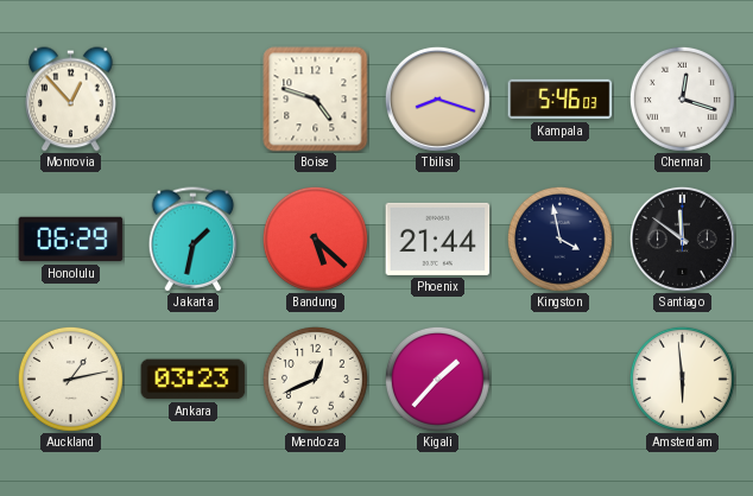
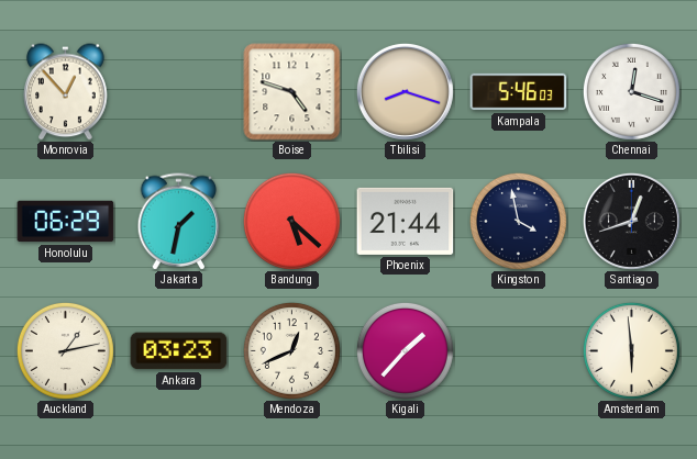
Santiago: 11:51 -> 12:42
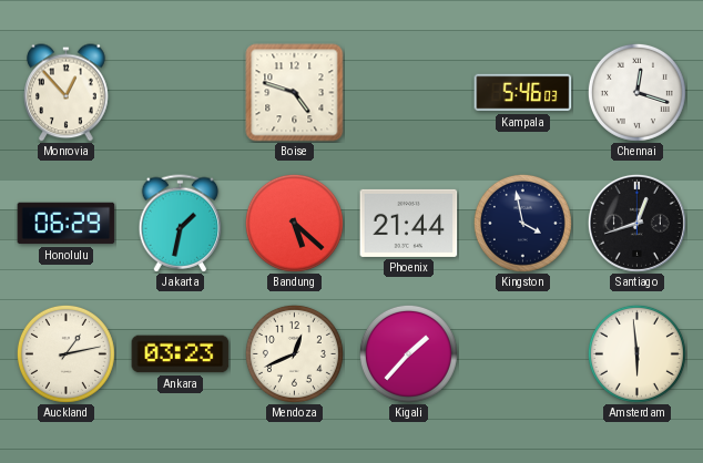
Tbilisi: 8:18 -> none
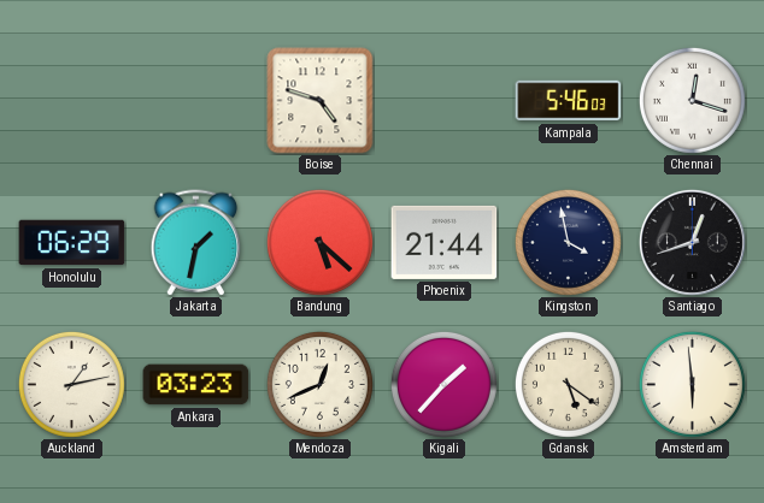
Monrovia: 12:53 -> none
Gdansk: none -> 5:21
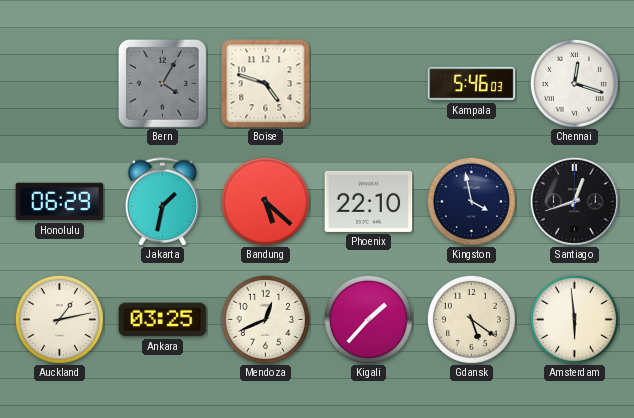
Bern: none -> 4:05
Phoenix: 21:44 -> 22:10
Ankara: 03:23 -> 03:25
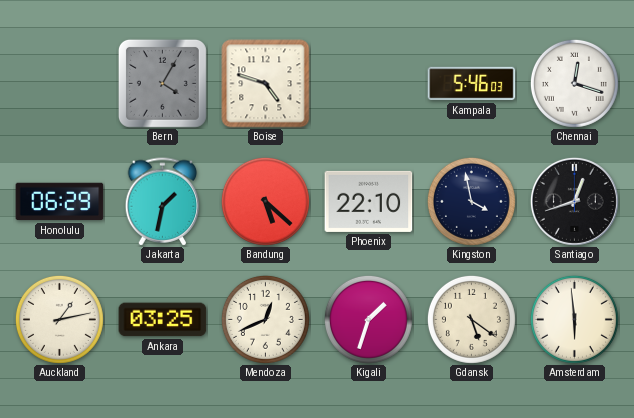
Kigali: 1:37 -> 1:33
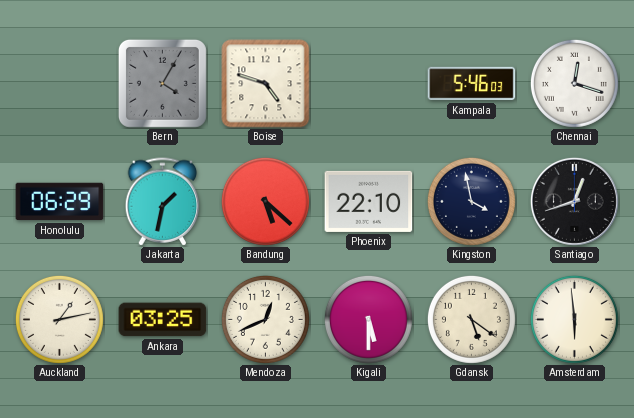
Kigali: 1:33 -> 5:30
